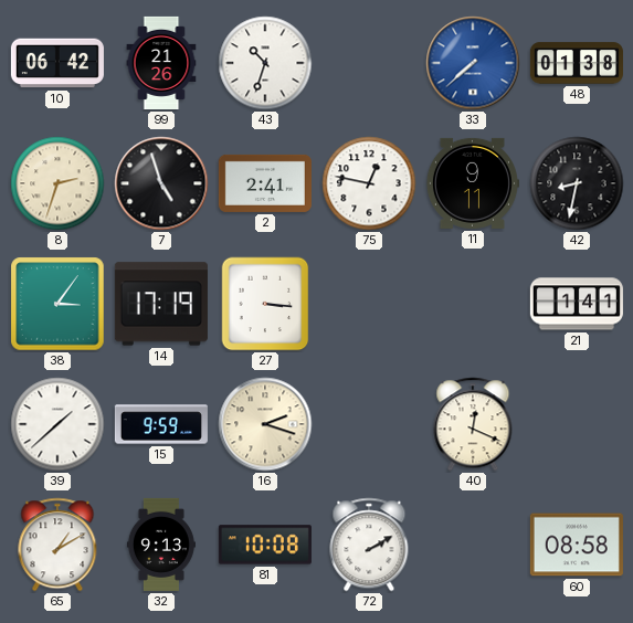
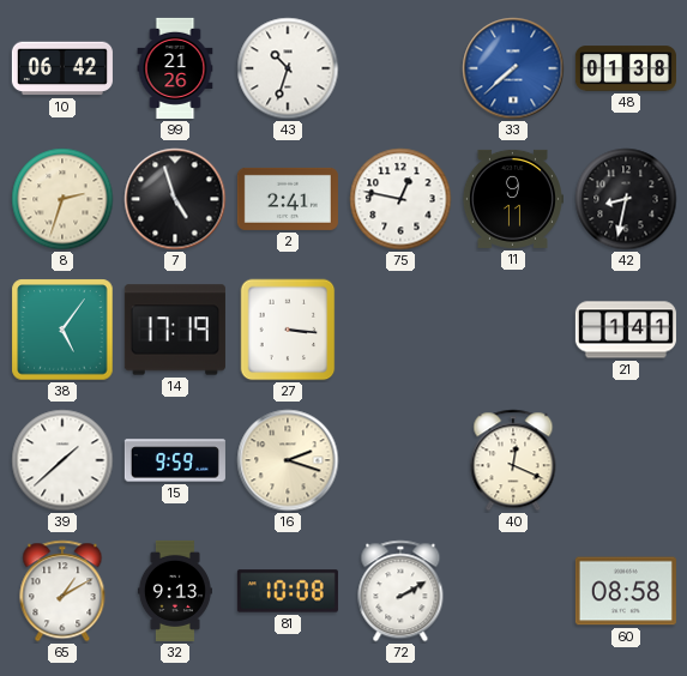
38: 3:06 -> 5:06
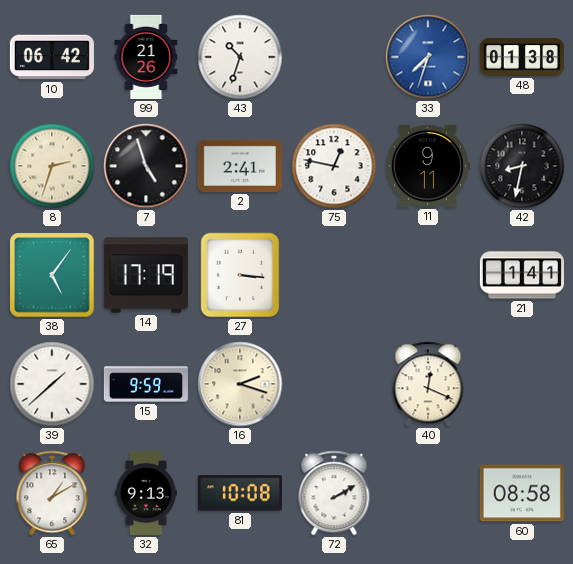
33: 7:38 -> 7:33
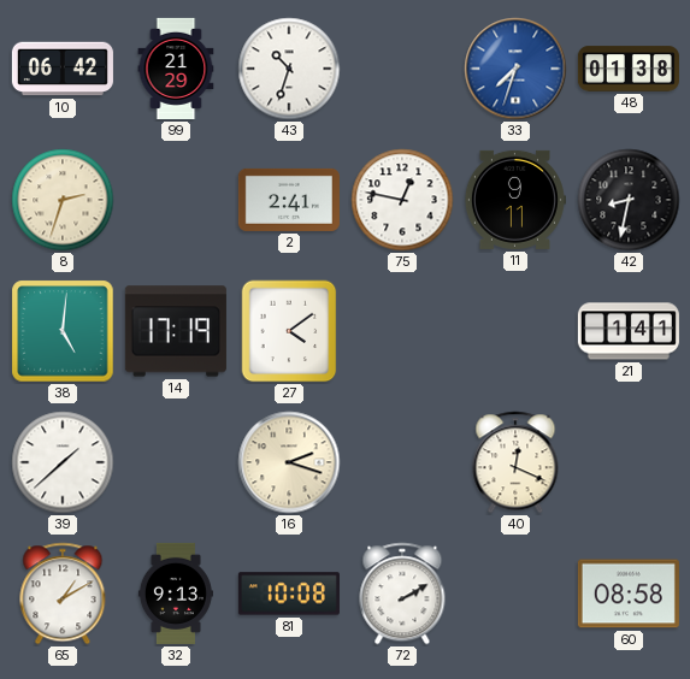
99: 21:26 -> 21:29
7: 4:57 -> none
38: 5:06 -> 5:01
27: 3:16 -> 4:09
15: 9:59 -> none
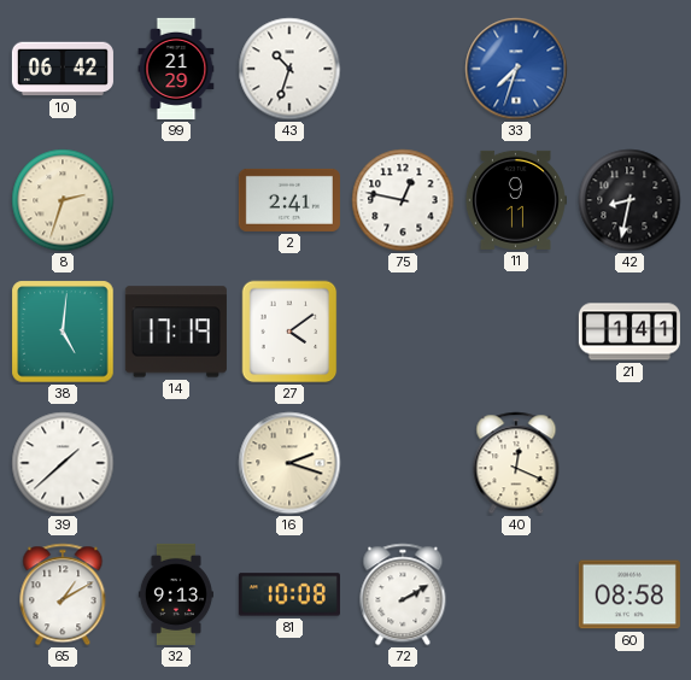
48: 01:38 -> none
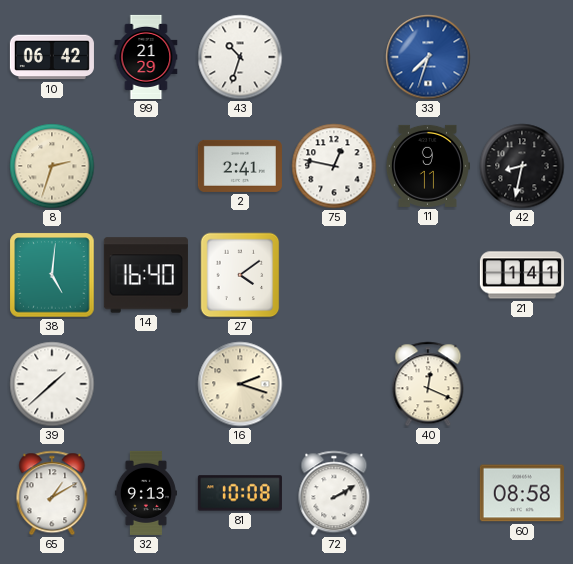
14: 17:19 -> 16:40
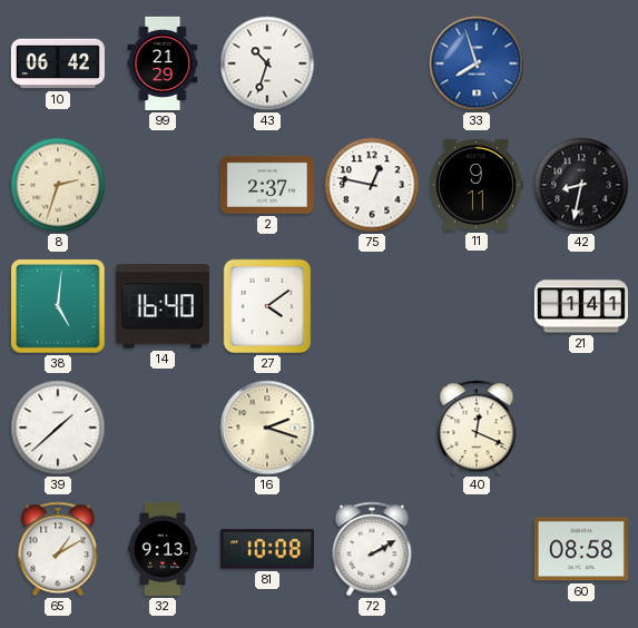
33: 7:33 -> 7:57
2: 2:41 -> 2:37
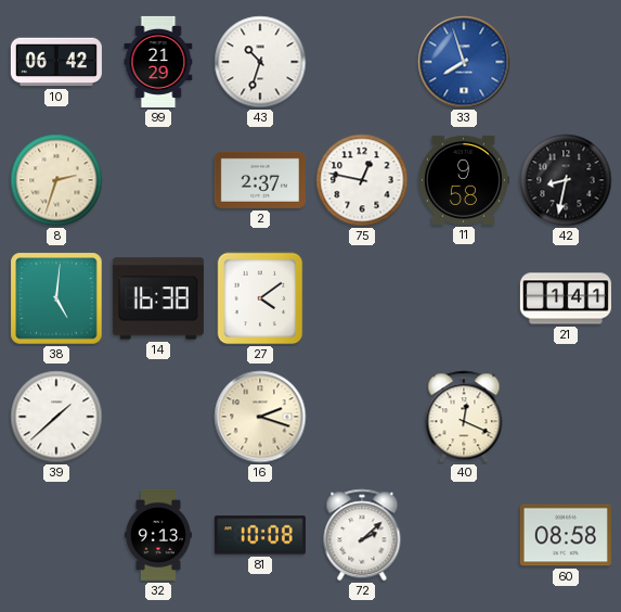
11: 9:11 -> 9:58
14: 16:40 -> 16:38
65: 1:10 -> none
72: 2:10 -> 2:08
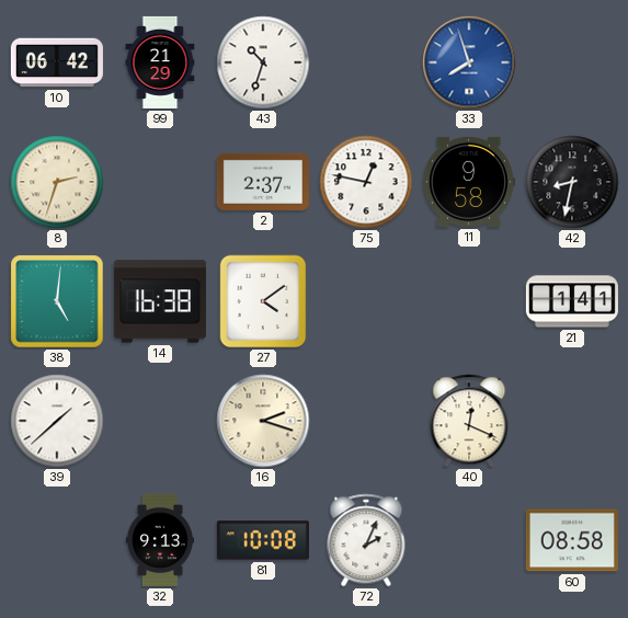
72: 2:08 -> 2:04
